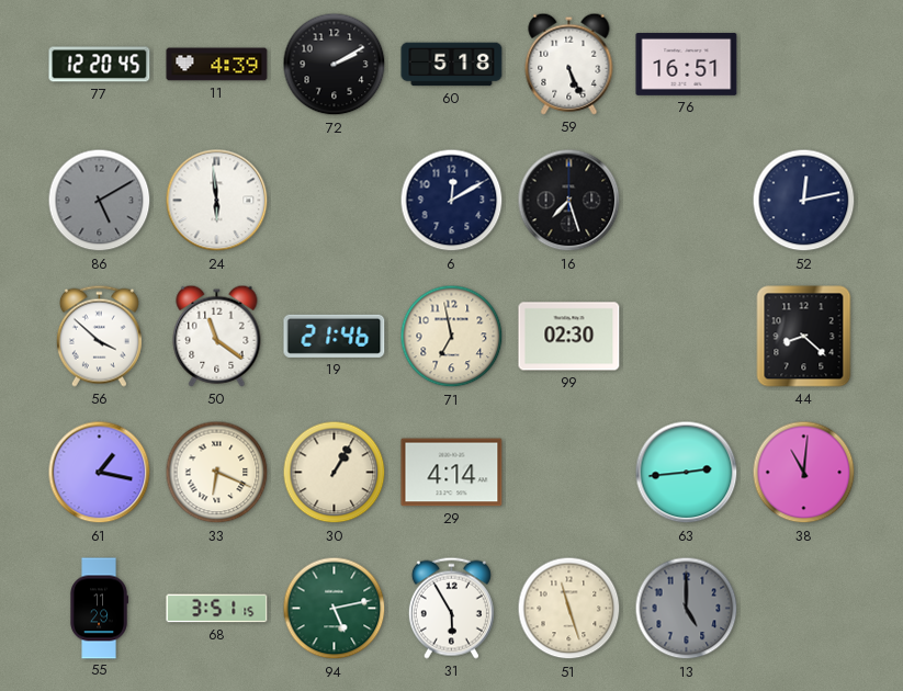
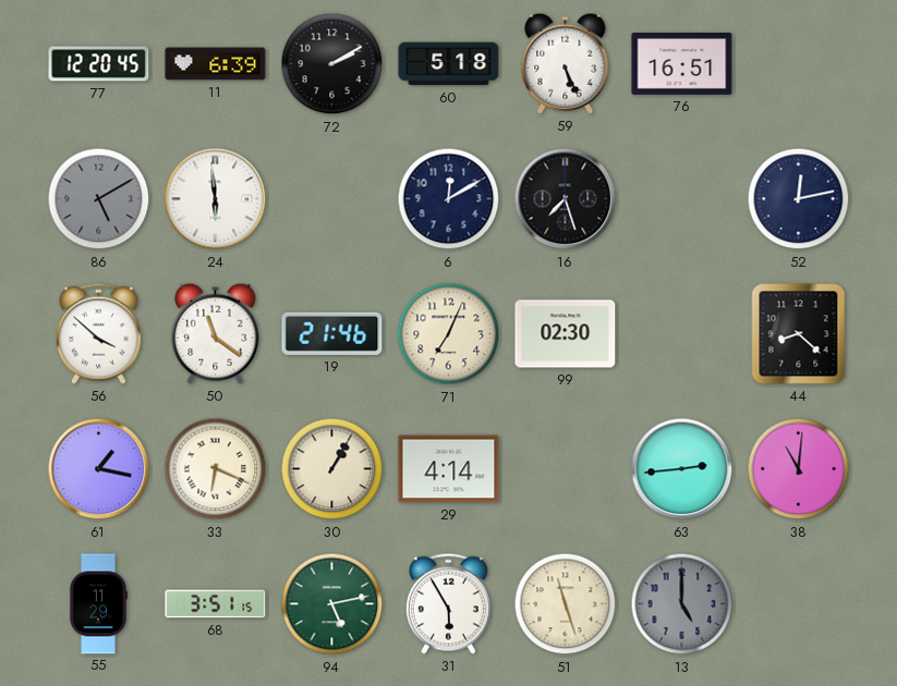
11: 4:39 -> 6:39
71: 6:58 -> 7:04
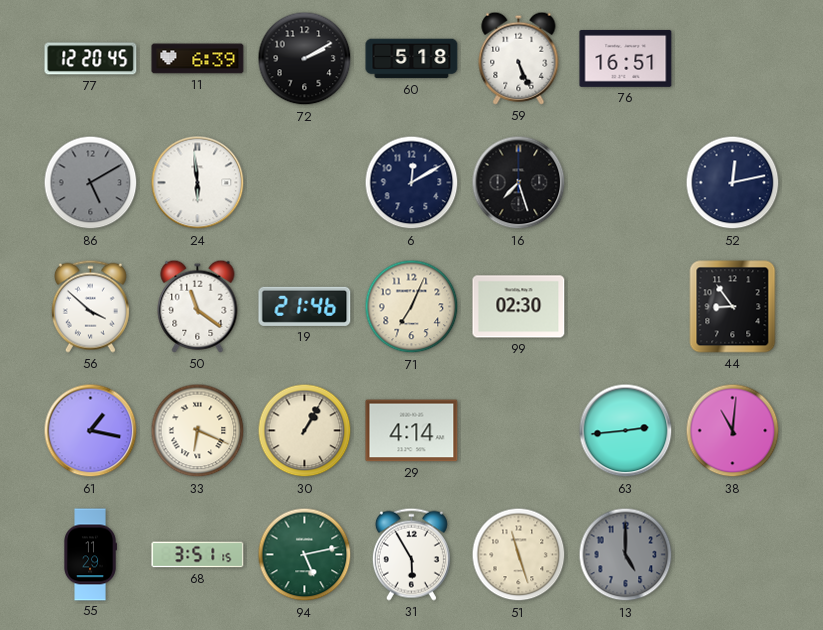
44: 8:22 -> 8:54
